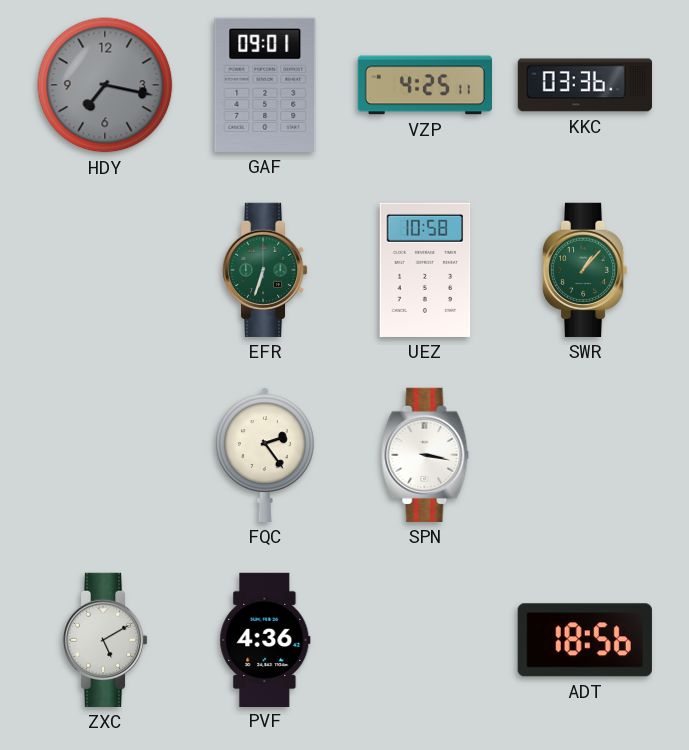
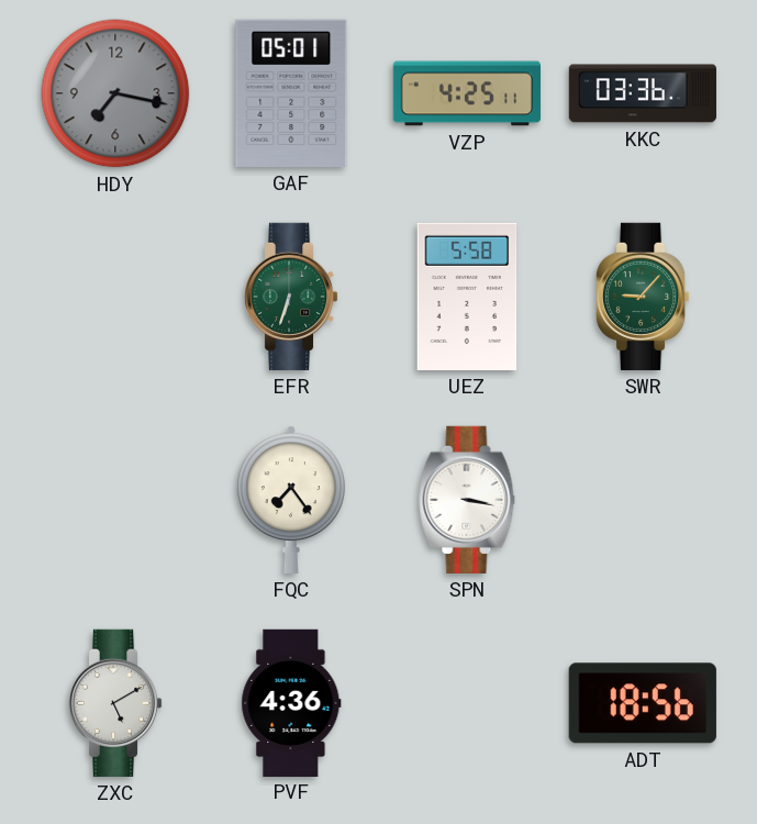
GAF: 09:01 -> 05:01
UEZ: 10:58 -> 5:58
SWR: 1:07 -> 9:07
FQC: 2:24 -> 7:24
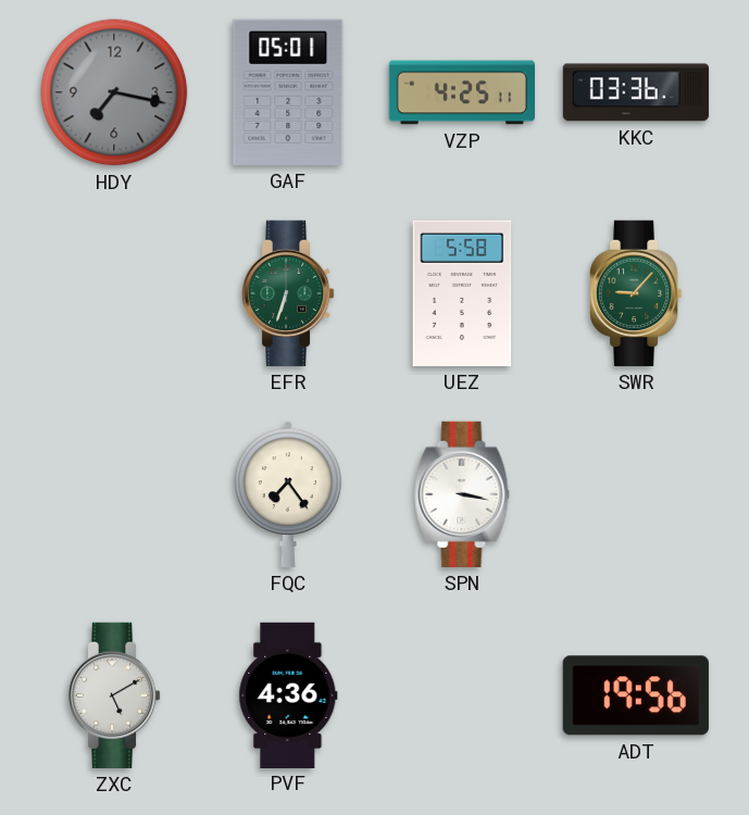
ADT: 18:56 -> 19:56
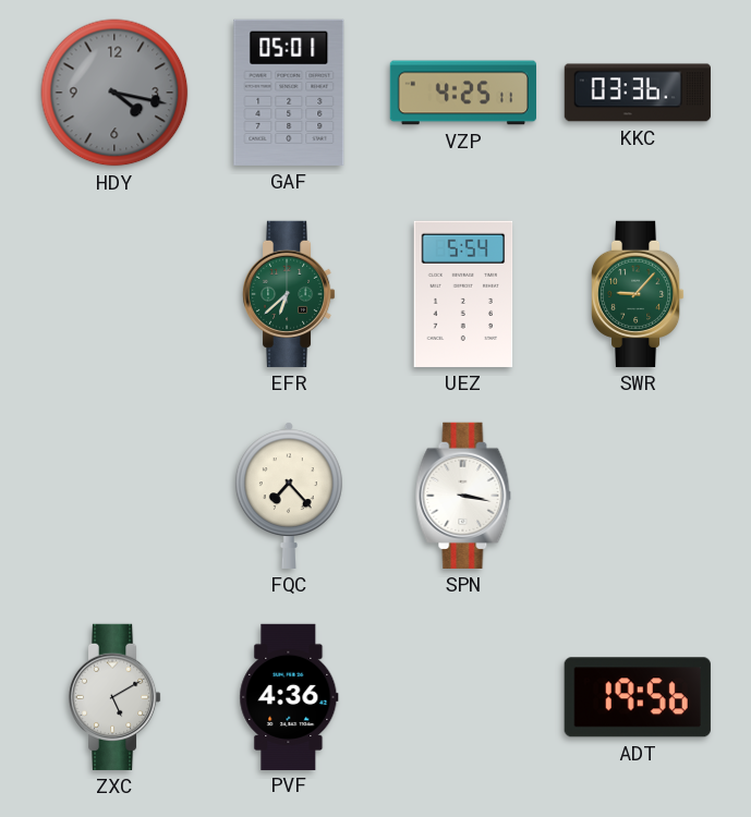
HDY: 7:17 -> 4:17
EFR: 6:33 -> 6:38
UEZ: 5:58 -> 5:54
FQC: 7:24 -> 7:23
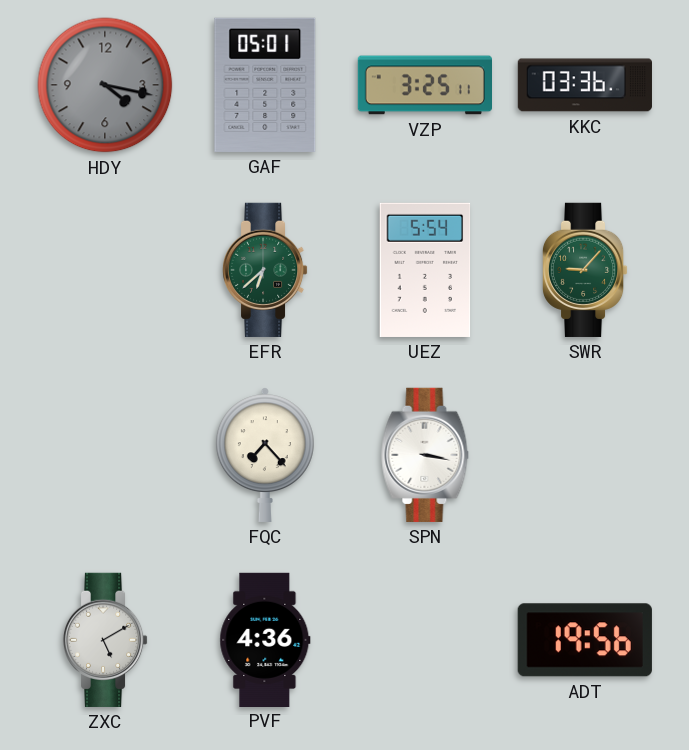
VZP: 4:25 -> 3:25
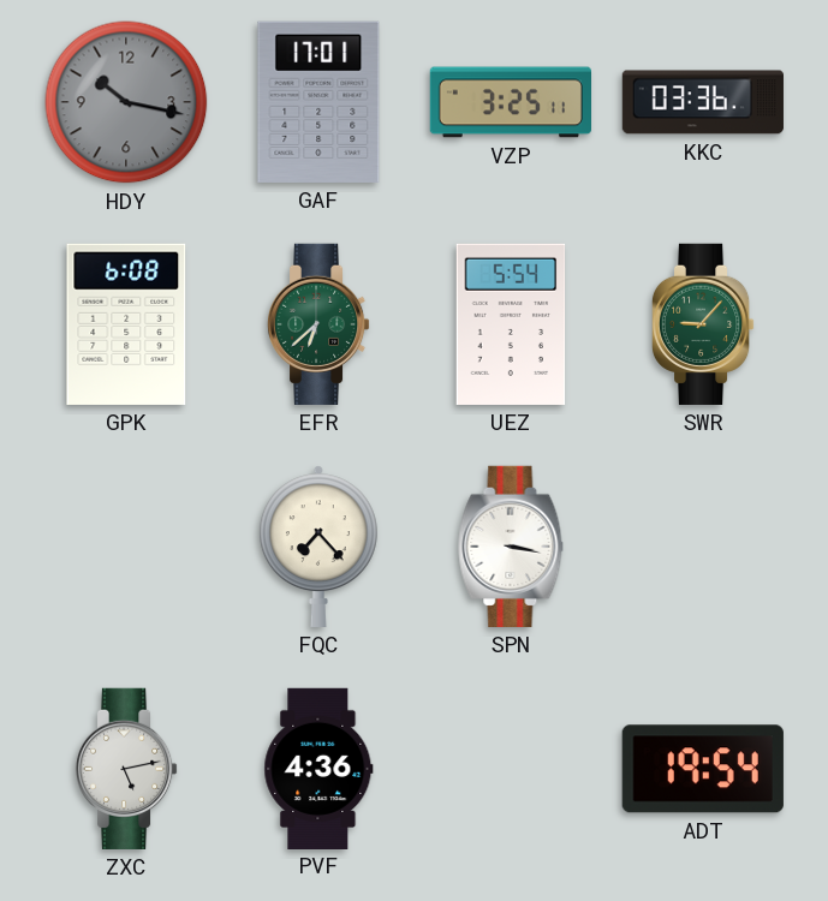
HDY: 4:17 -> 10:17
GAF: 05:01 -> 17:01
GPK: none -> 6:08
ZXC: 5:10 -> 5:13
ADT: 19:56 -> 19:54
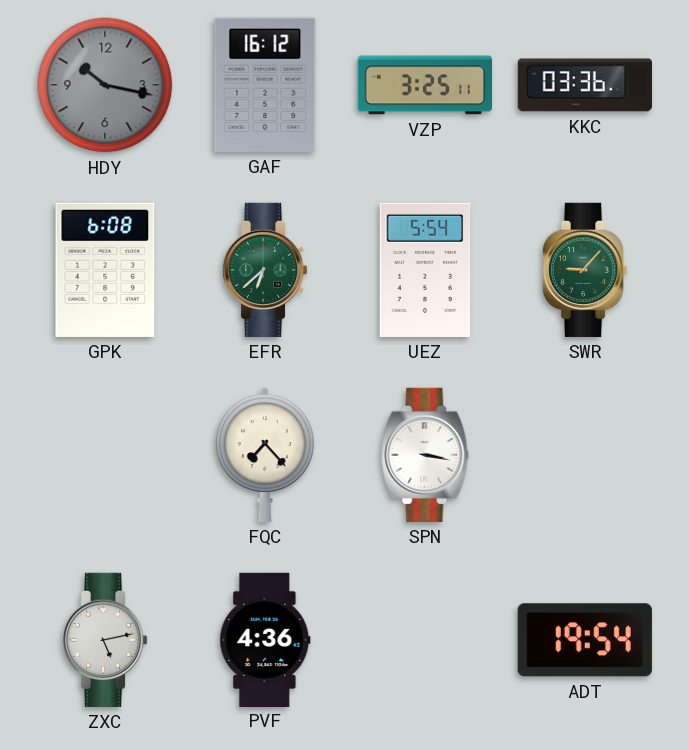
GAF: 17:01 -> 16:12
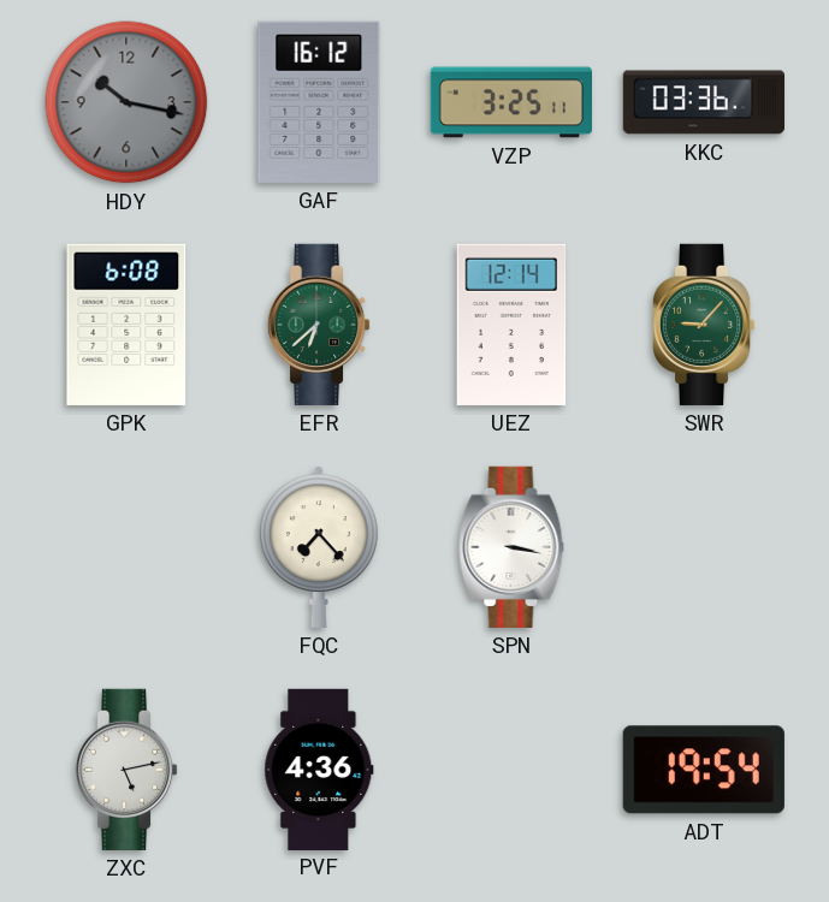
UEZ: 5:54 -> 12:14
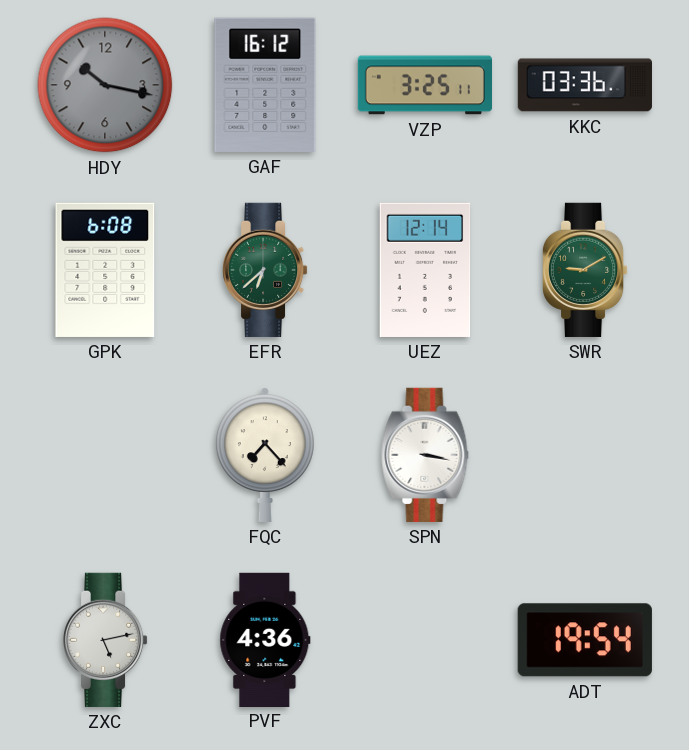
SWR: 9:07 -> 9:10
